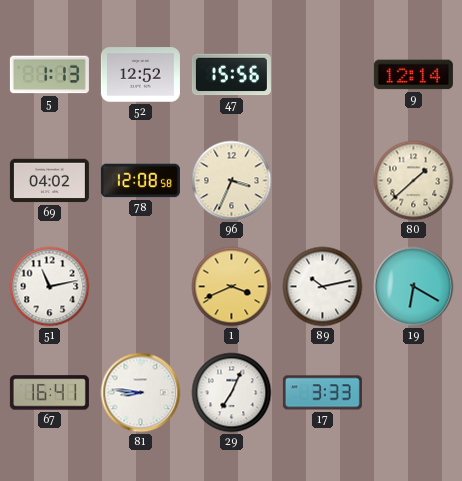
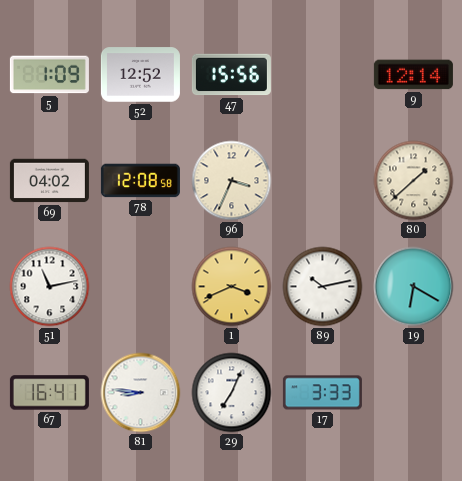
5: 1:13 -> 1:09
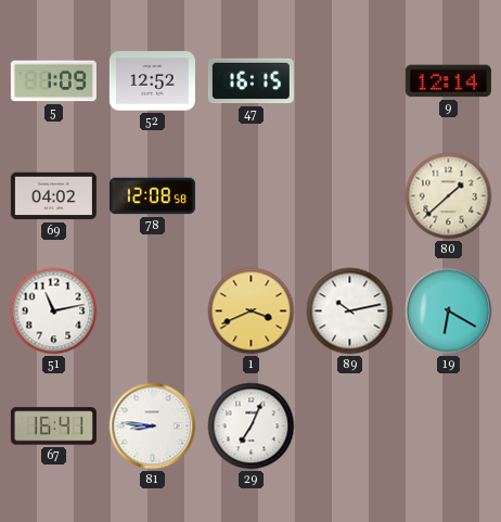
47: 15:56 -> 16:15
96: 3:34 -> none
17: 3:33 -> none
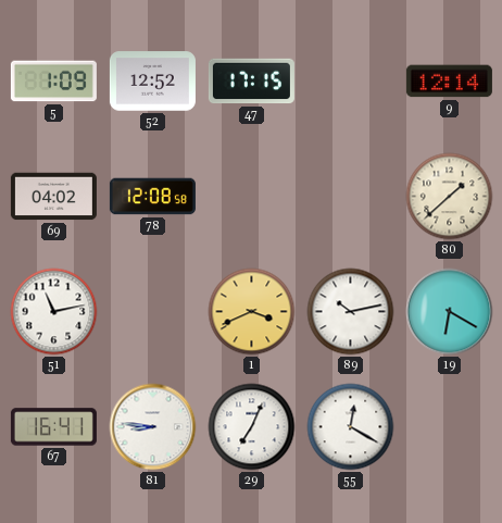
47: 16:15 -> 17:15
55: none -> 12:20
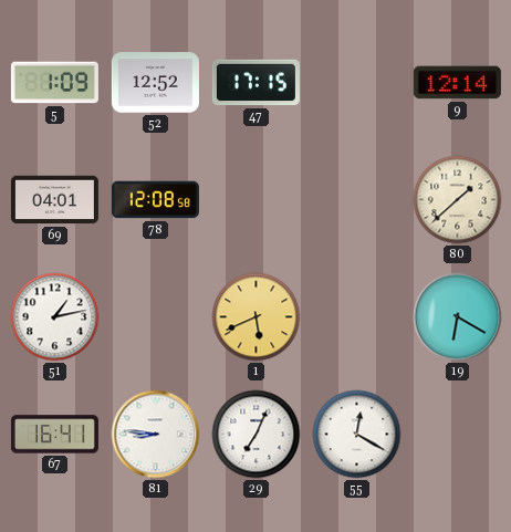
69: 04:02 -> 04:01
51: 11:13 -> 1:13
1: 3:41 -> 5:41
89: 10:13 -> none
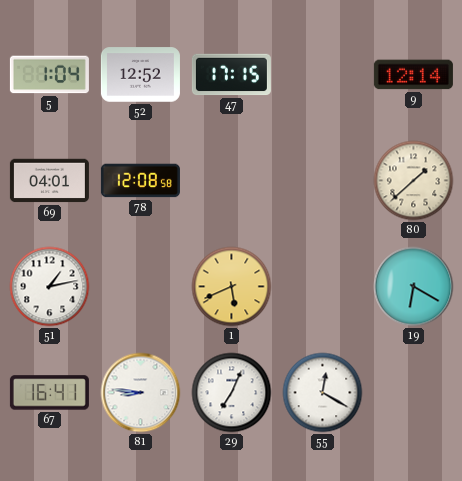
5: 1:09 -> 1:04
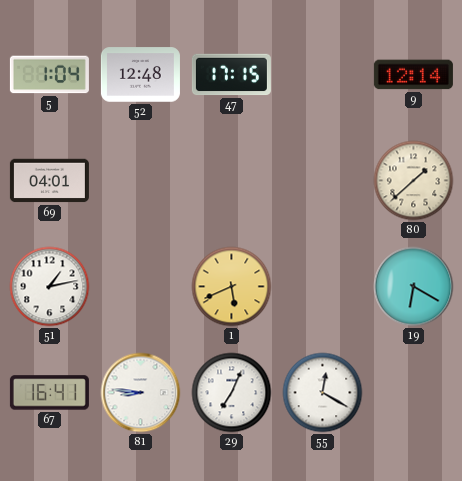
52: 12:52 -> 12:48
78: 12:08 -> none
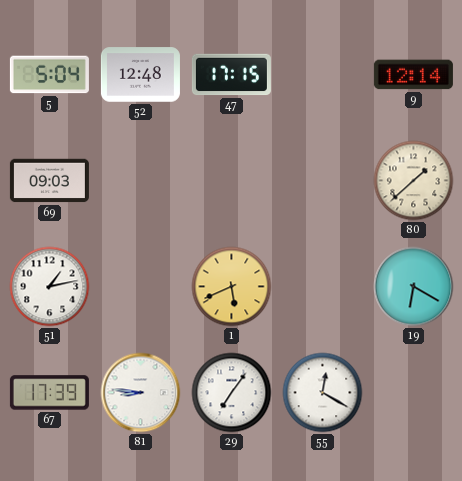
5: 1:04 -> 5:04
69: 04:01 -> 09:03
67: 16:41 -> 17:39
29: 7:04 -> 7:06
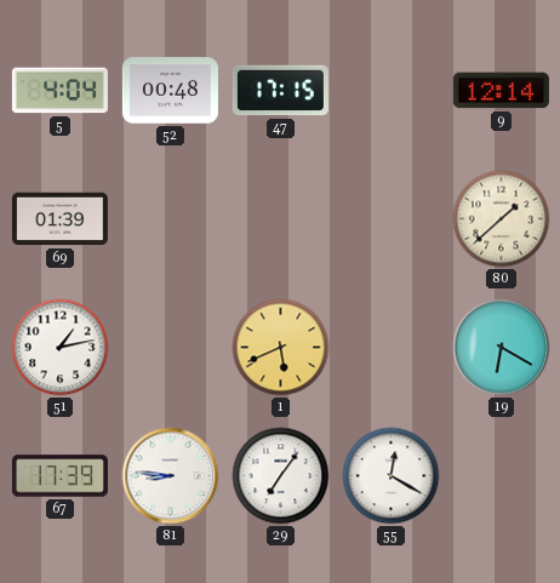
5: 5:04 -> 4:04
52: 12:48 -> 00:48
69: 09:03 -> 01:39
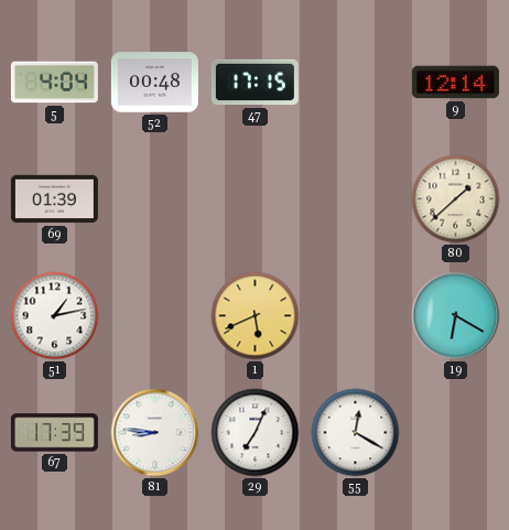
29: 7:06 -> 7:04
